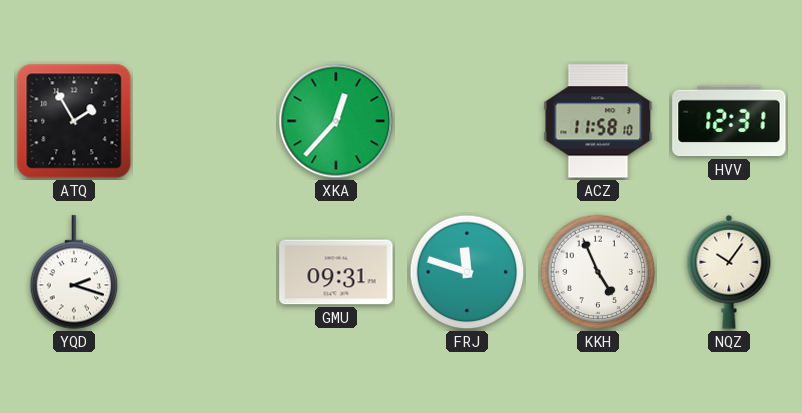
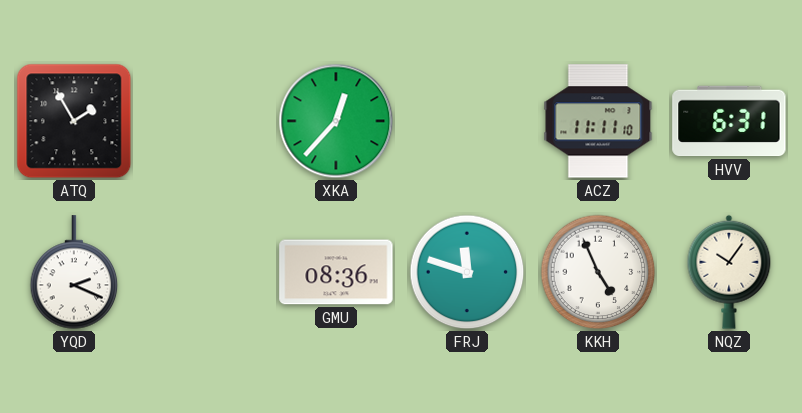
ACZ: 11:58 -> 11:11
HVV: 12:31 -> 6:31
YQD: 2:18 -> 2:19
GMU: 09:31 -> 08:36
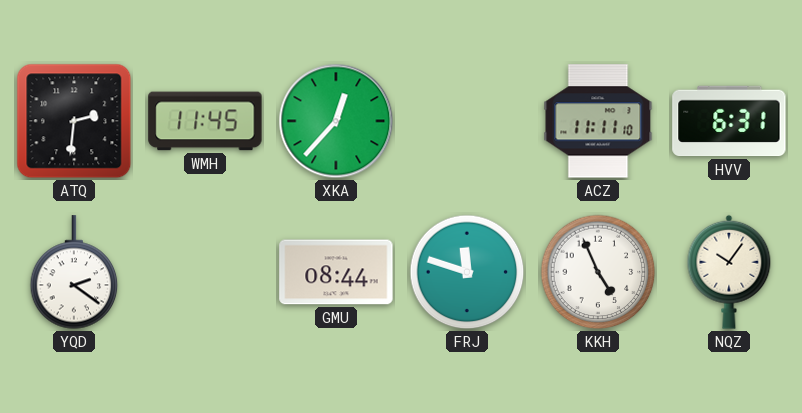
ATQ: 1:55 -> 2:31
WMH: none -> 11:45
YQD: 2:19 -> 2:21
GMU: 08:36 -> 08:44
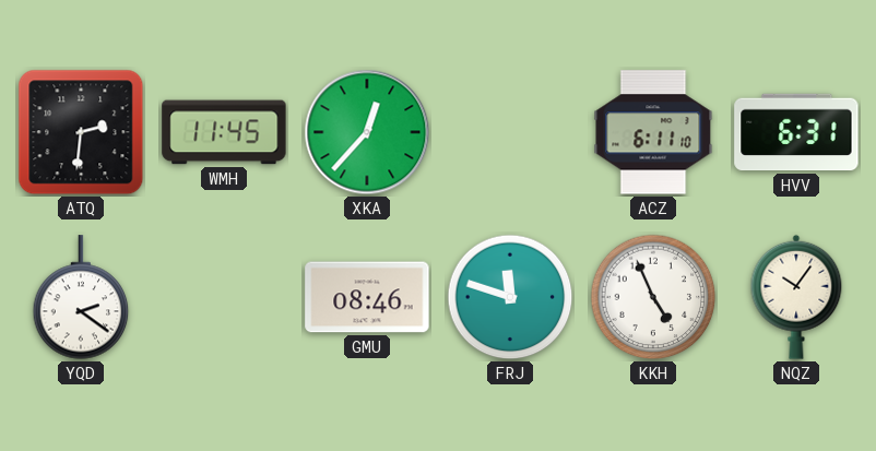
ACZ: 11:11 -> 6:11
GMU: 08:44 -> 08:46
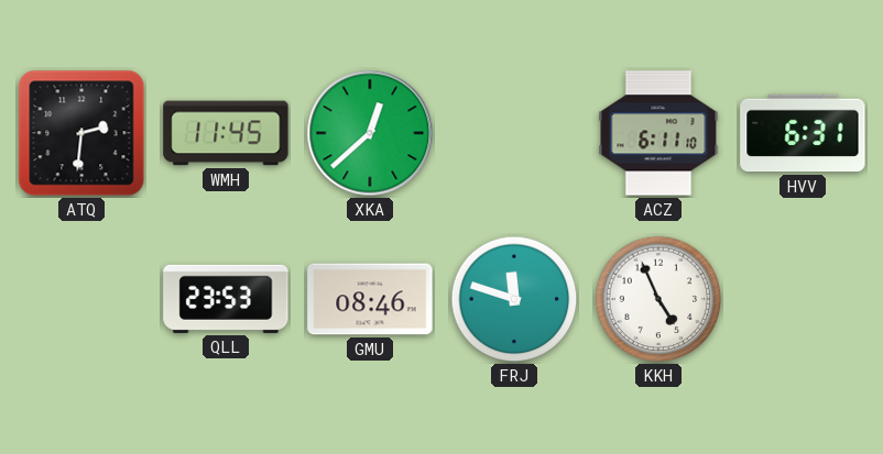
XKA: 12:37 -> 12:38
YQD: 2:21 -> none
QLL: none -> 23:53
NQZ: 10:06 -> none
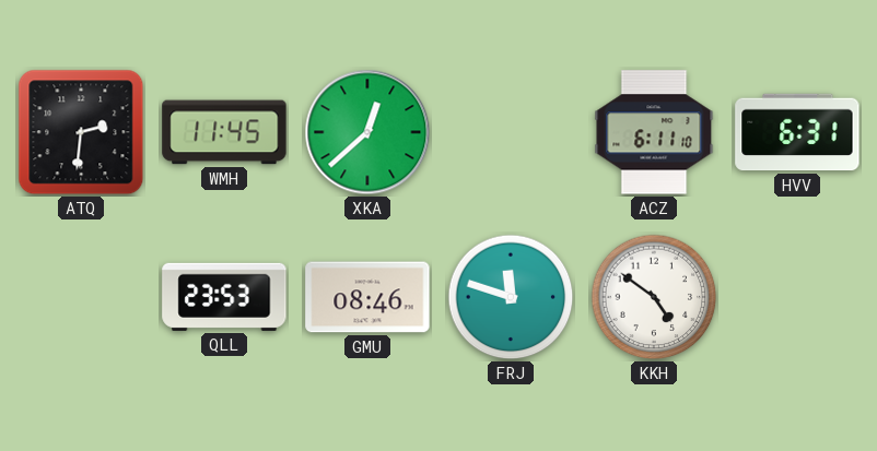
KKH: 4:56 -> 4:51
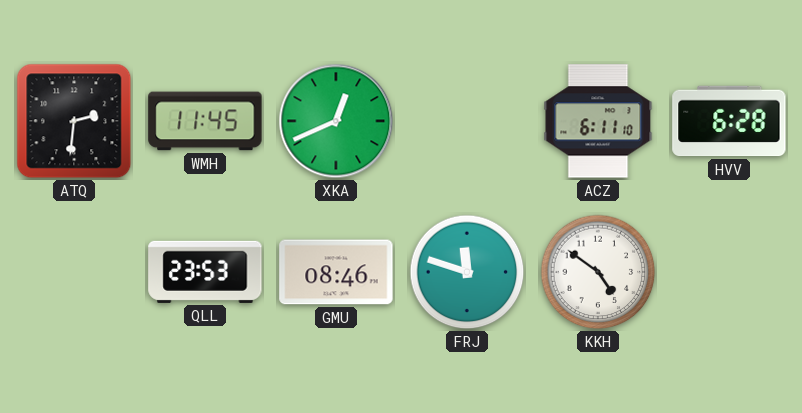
XKA: 12:38 -> 12:41
HVV: 6:31 -> 6:28
